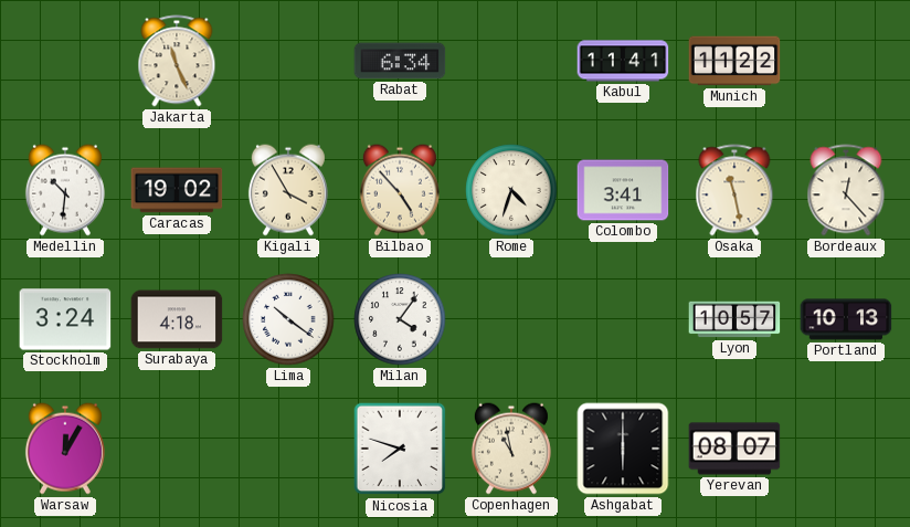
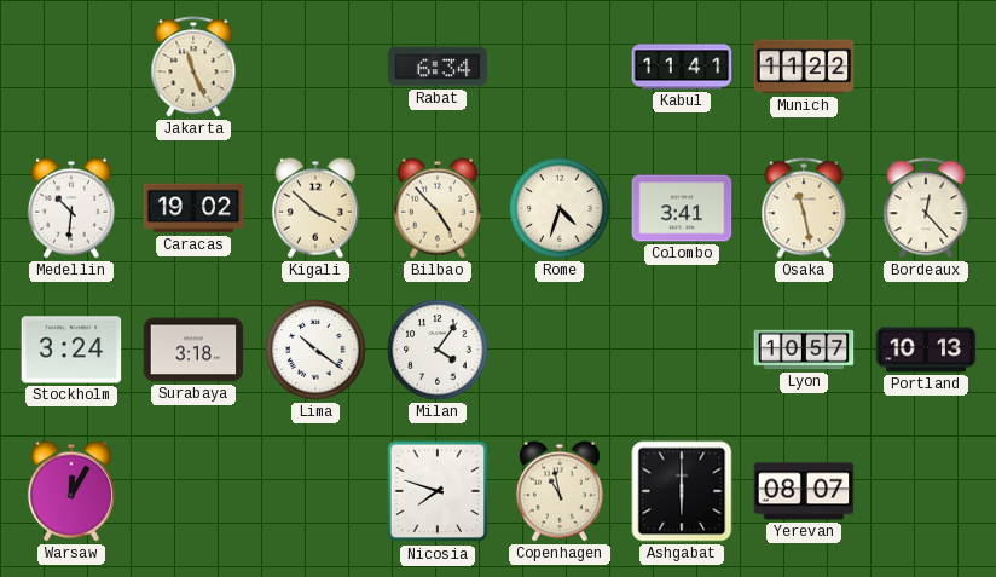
Kigali: 3:55 -> 3:52
Surabaya: 4:18 -> 3:18
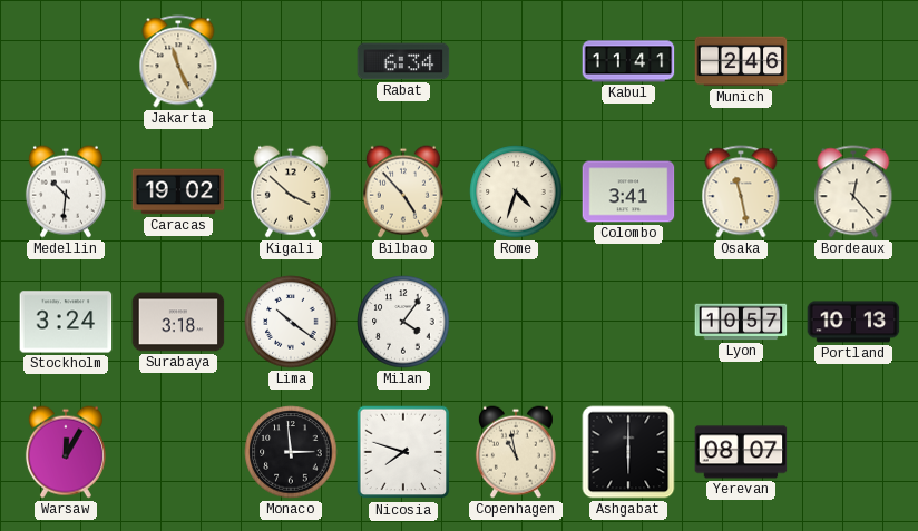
Munich: 11:22 -> 2:46
Monaco: none -> 2:59
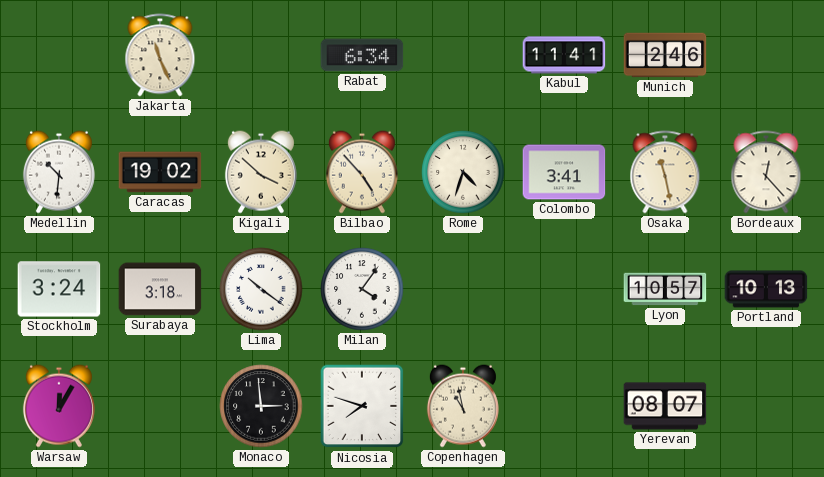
Ashgabat: 6:00 -> none
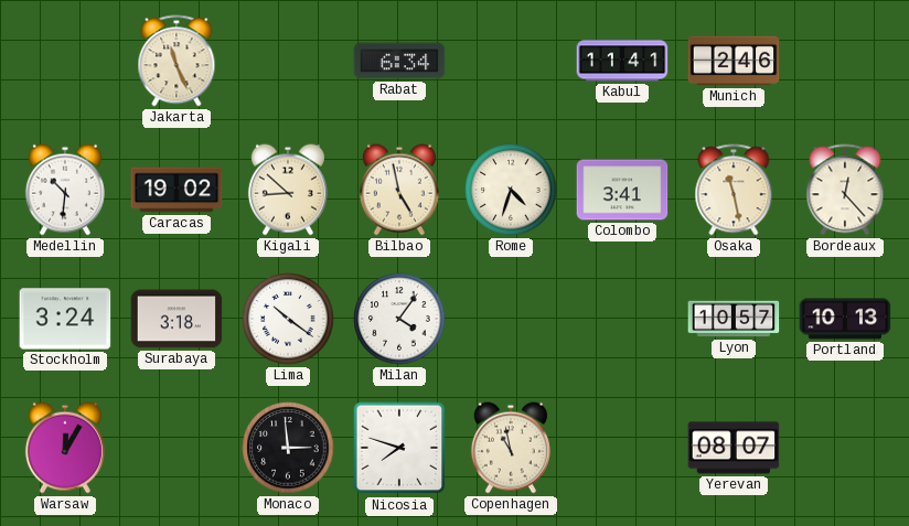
Kigali: 3:52 -> 8:52
Bilbao: 4:53 -> 4:58
